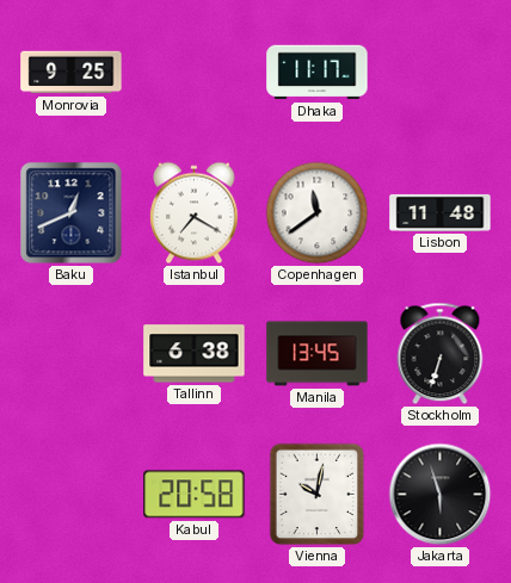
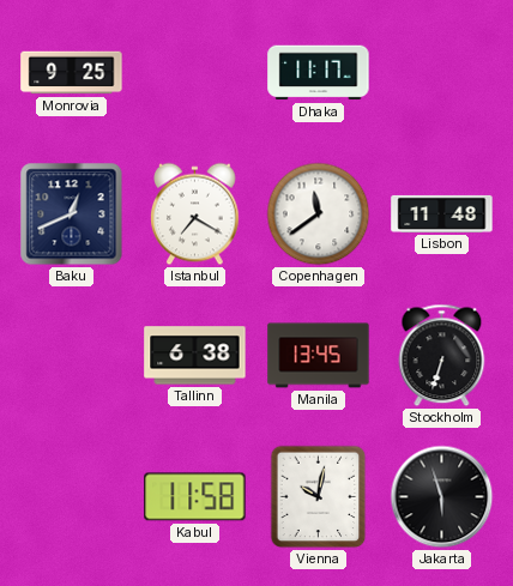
Kabul: 20:58 -> 11:58
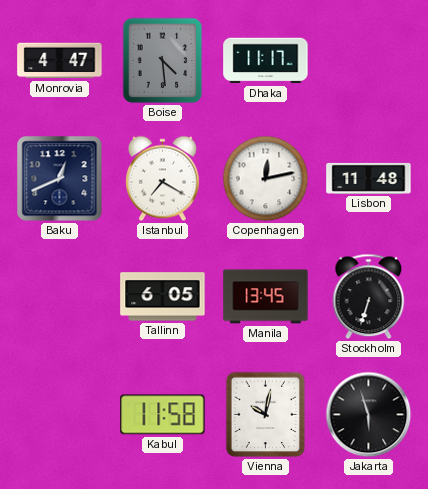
Monrovia: 9:25 -> 4:47
Boise: none -> 4:29
Copenhagen: 11:39 -> 12:13
Tallinn: 6:38 -> 6:05
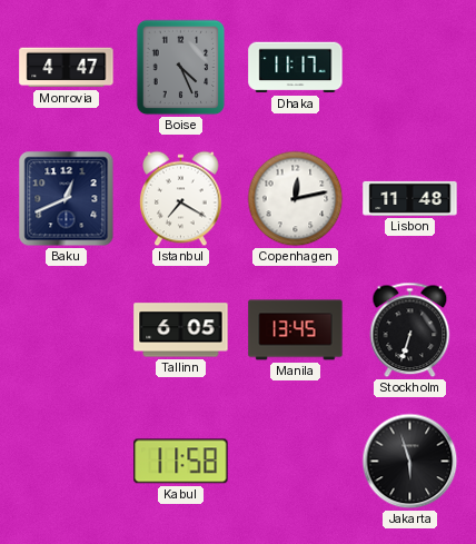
Boise: 4:29 -> 4:26
Vienna: 10:02 -> none
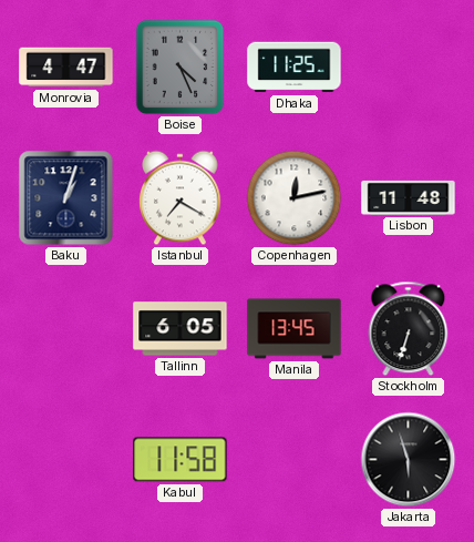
Dhaka: 11:17 -> 11:25
Baku: 12:41 -> 1:03
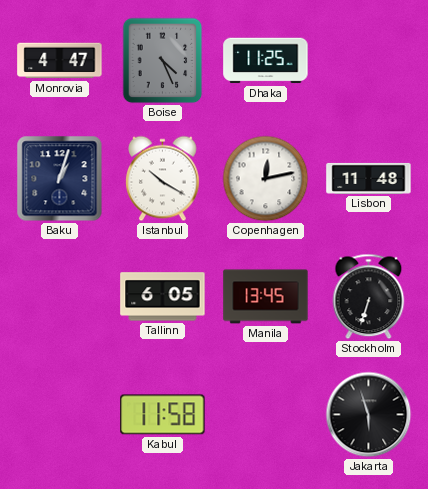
Istanbul: 7:20 -> 10:20
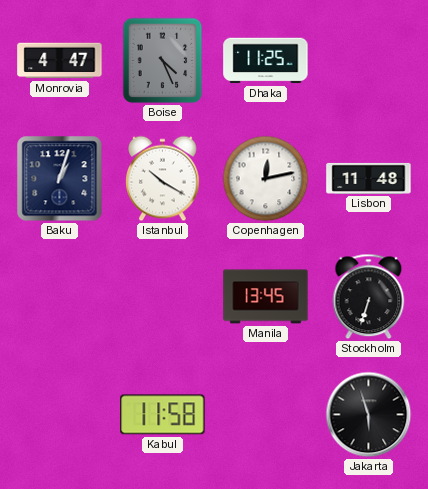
Tallinn: 6:05 -> none
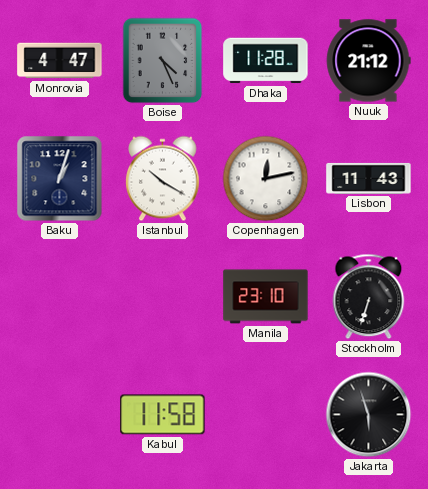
Dhaka: 11:25 -> 11:28
Nuuk: none -> 21:12
Lisbon: 11:48 -> 11:43
Manila: 13:45 -> 23:10
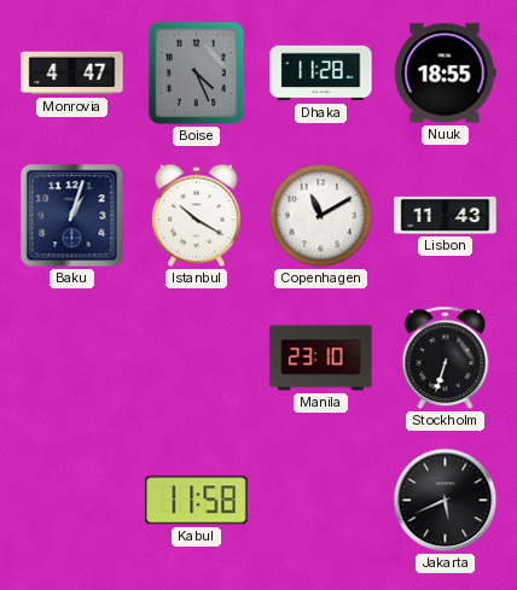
Nuuk: 21:12 -> 18:55
Copenhagen: 12:13 -> 11:10
Jakarta: 5:57 -> 5:41
